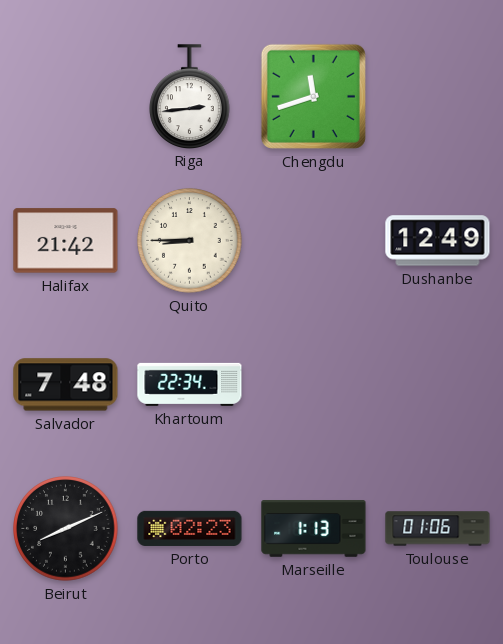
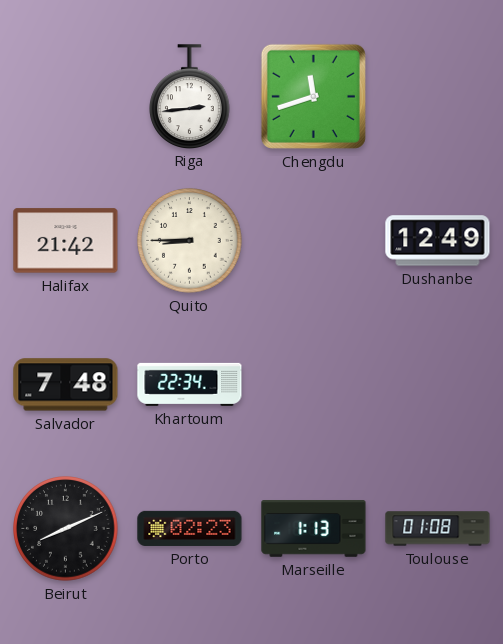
Toulouse: 01:06 -> 01:08
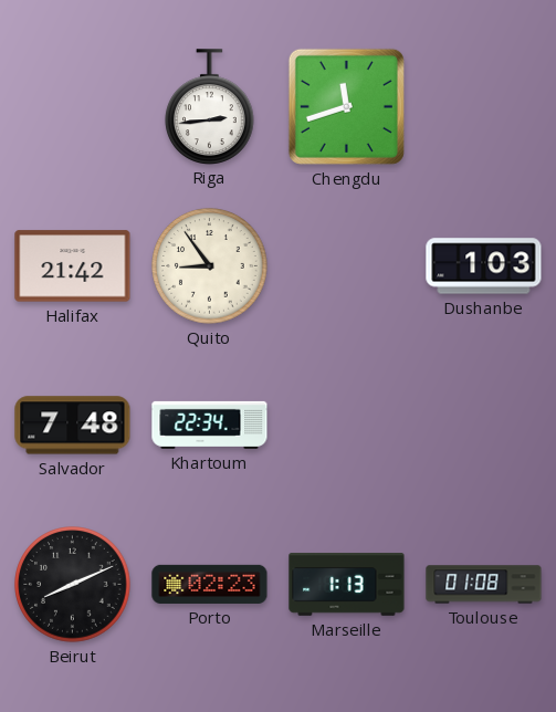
Quito: 8:45 -> 8:54
Dushanbe: 12:49 -> 1:03
